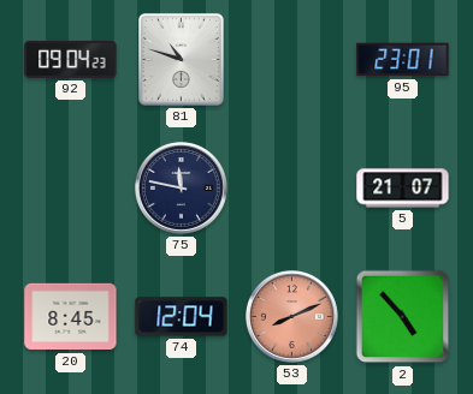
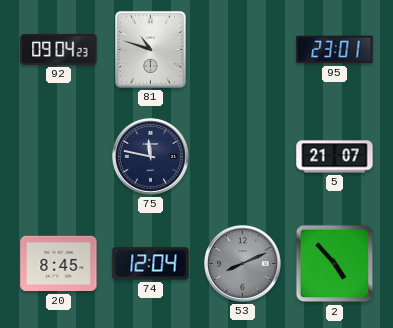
53 dial: salmon -> grey
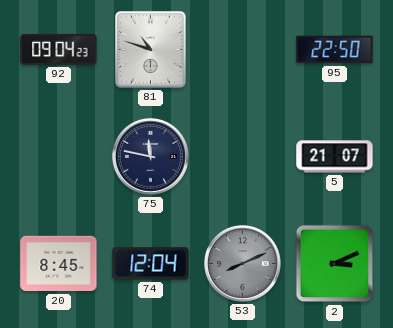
95: 23:01 -> 22:50
2: 4:53 -> 3:11
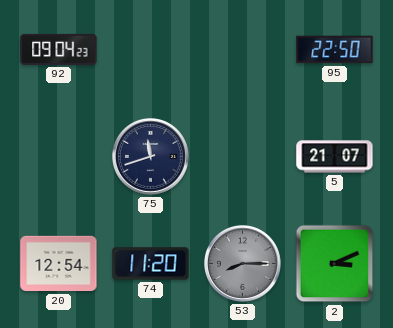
81: 10:48 -> none
75: 11:47 -> 11:42
20: 8:45 -> 12:54
74: 12:04 -> 11:20
53: 8:11 -> 8:15
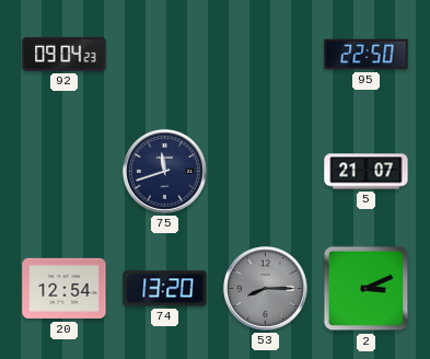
74: 11:20 -> 13:20
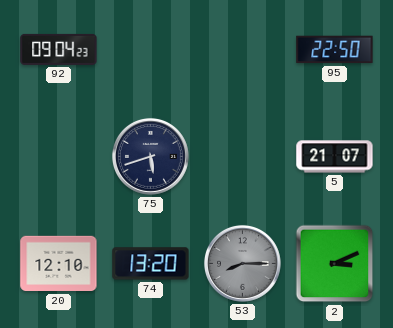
75: 11:42 -> 5:42
20: 12:54 -> 12:10
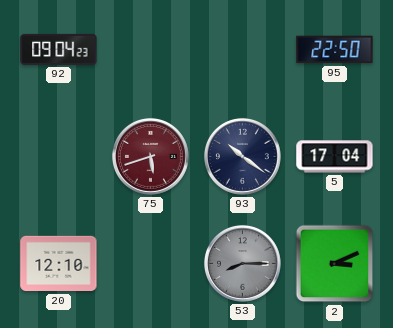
75 dial: navy -> burgundy
93: none -> 10:21
5: 21:07 -> 17:04
74: 13:20 -> none
